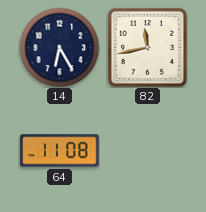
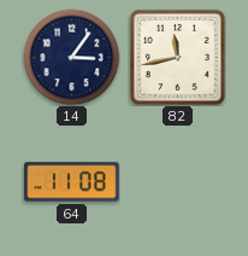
14: 6:25 -> 3:06
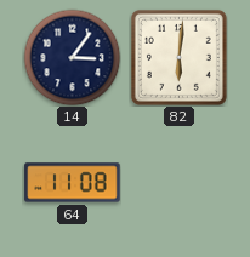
82: 11:43 -> 6:01
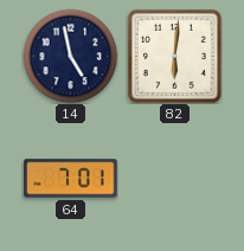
14: 3:06 -> 4:58
64: 11:08 -> 7:01
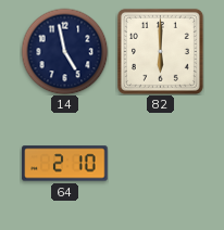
82: 6:01 -> 6:00
64: 7:01 -> 2:10
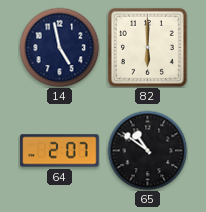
64: 2:10 -> 2:07
65: none -> 10:51
